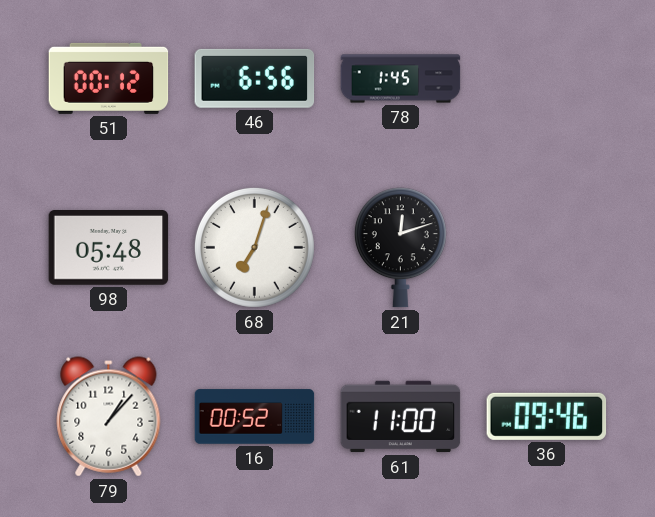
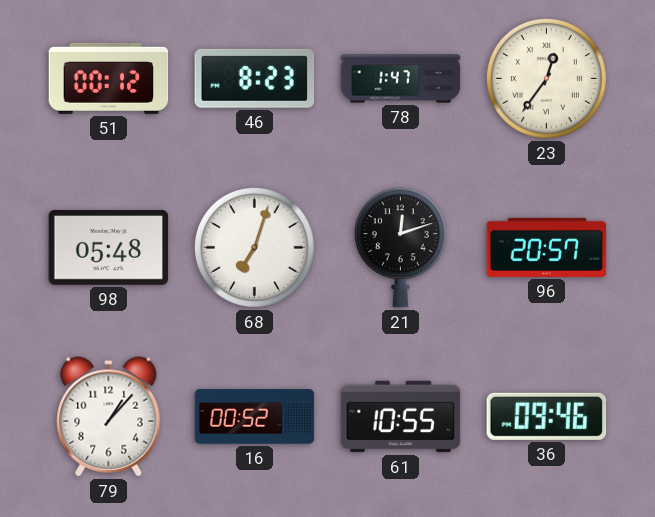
46: 6:56 -> 8:23
78: 1:45 -> 1:47
23: none -> 12:36
96: none -> 20:57
61: 11:00 -> 10:55
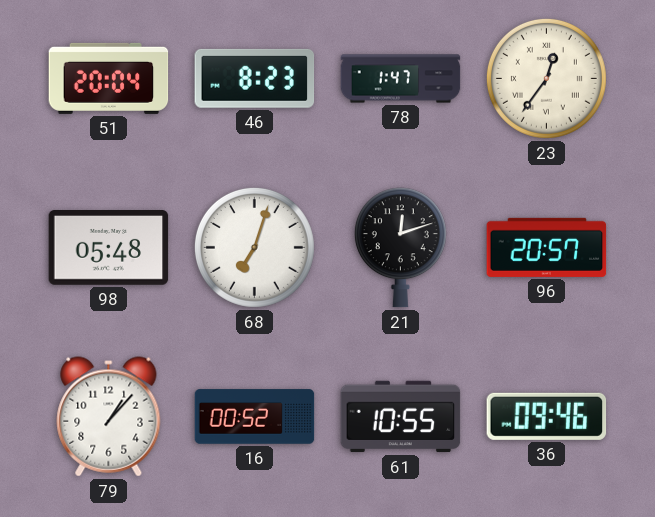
51: 00:12 -> 20:04
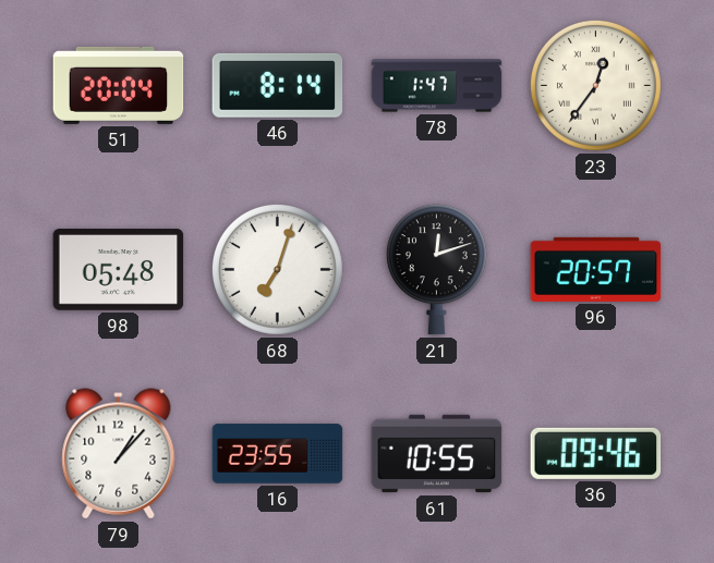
46: 8:23 -> 8:14
16: 00:52 -> 23:55
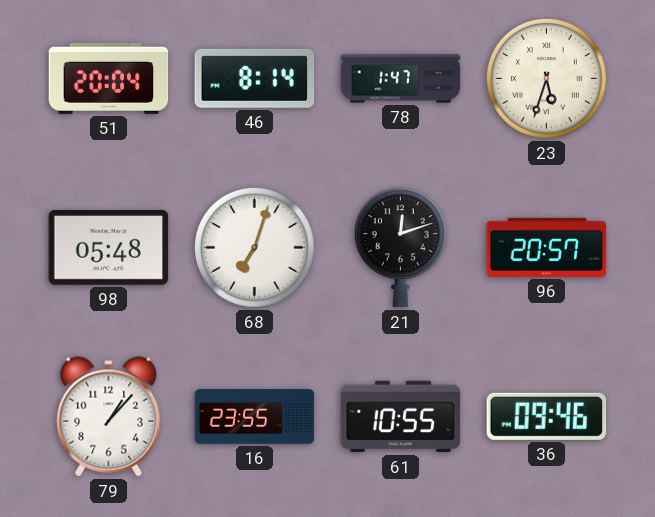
23: 12:36 -> 5:33
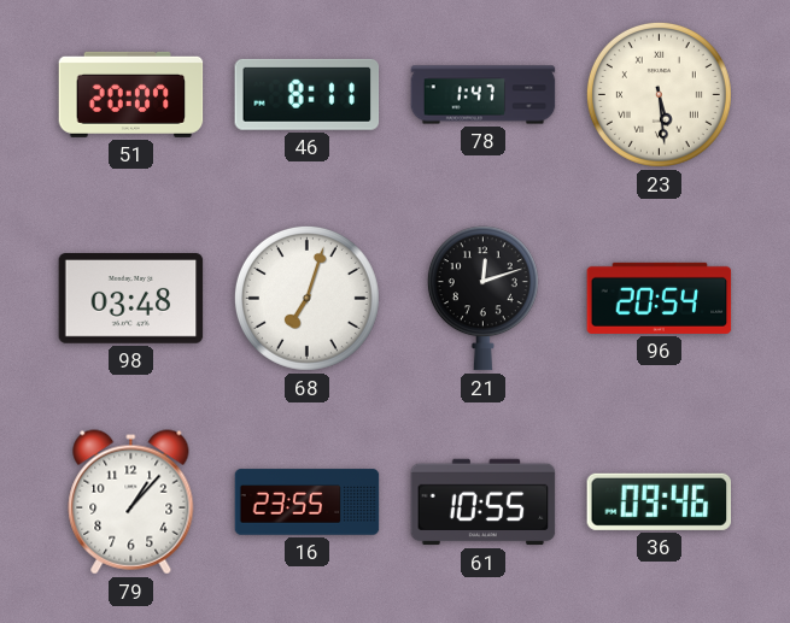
51: 20:04 -> 20:07
46: 8:14 -> 8:11
23: 5:33 -> 5:29
98: 05:48 -> 03:48
96: 20:57 -> 20:54
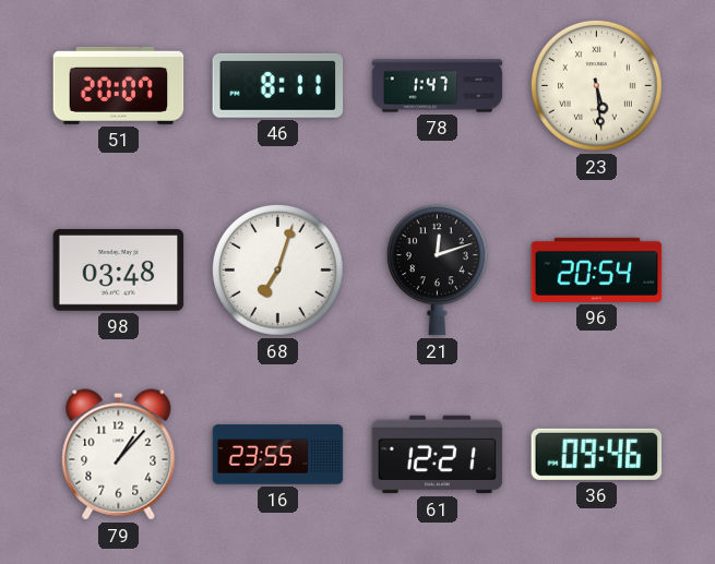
61: 10:55 -> 12:21
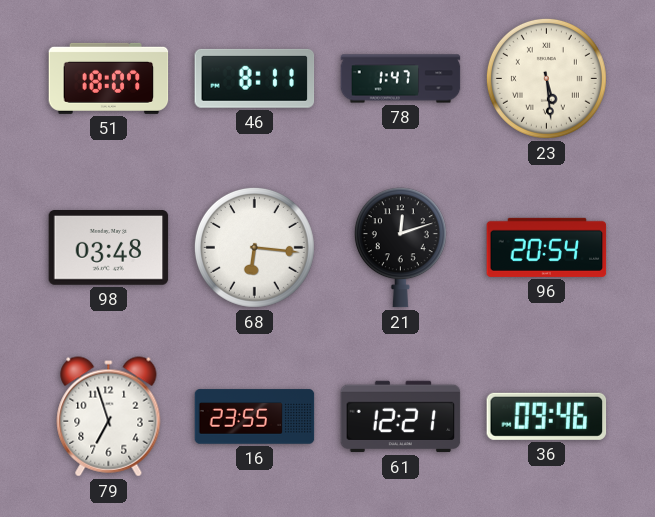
51: 20:07 -> 18:07
68: 7:03 -> 6:16
79: 1:07 -> 6:57
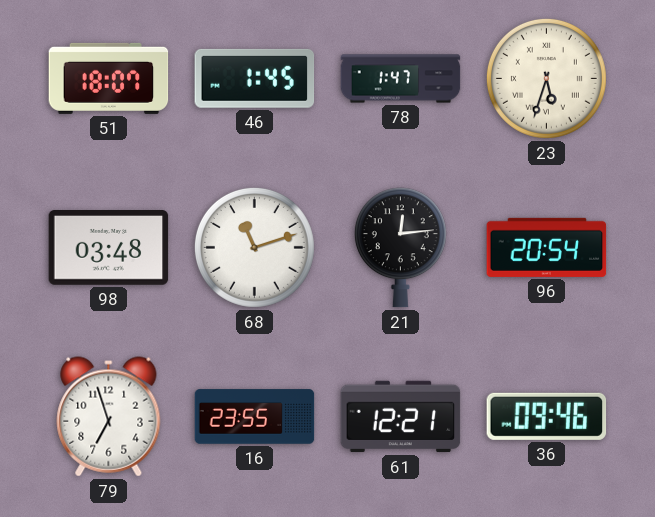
46: 8:11 -> 1:45
23: 5:29 -> 5:33
68: 6:16 -> 11:12
21: 12:12 -> 12:14
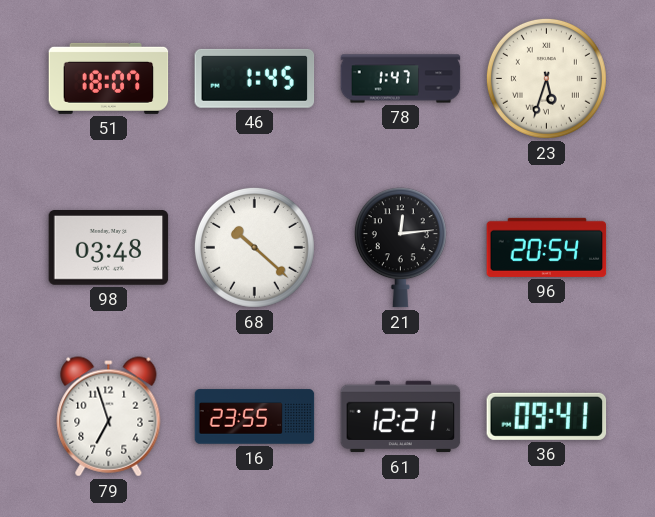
68: 11:12 -> 10:22
36: 09:46 -> 09:41
